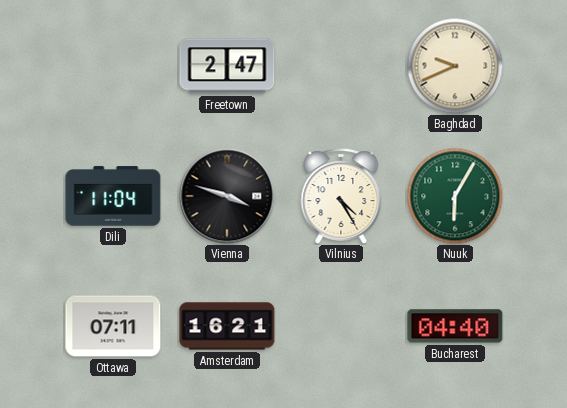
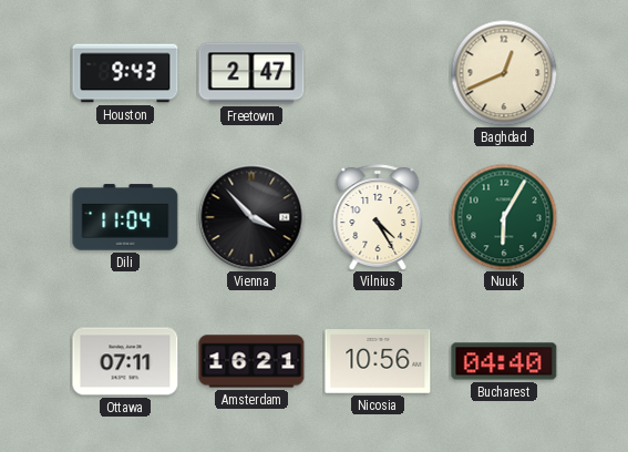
Houston: none -> 9:43
Baghdad: 9:41 -> 12:41
Vienna: 3:48 -> 3:53
Nicosia: none -> 10:56
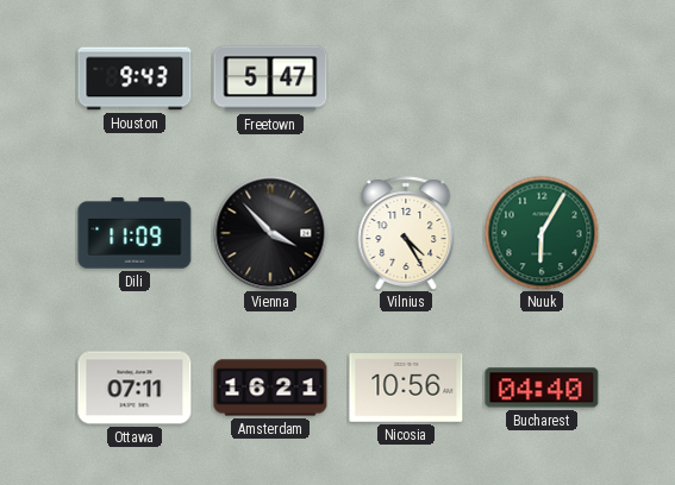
Freetown: 2:47 -> 5:47
Baghdad: 12:41 -> none
Dili: 11:04 -> 11:09
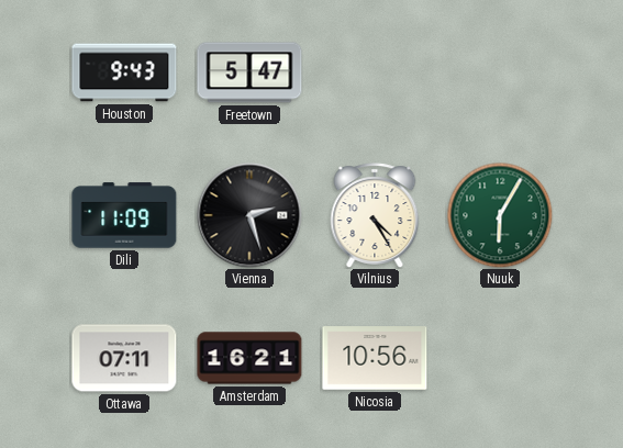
Vienna: 3:53 -> 2:27
Bucharest: 04:40 -> none
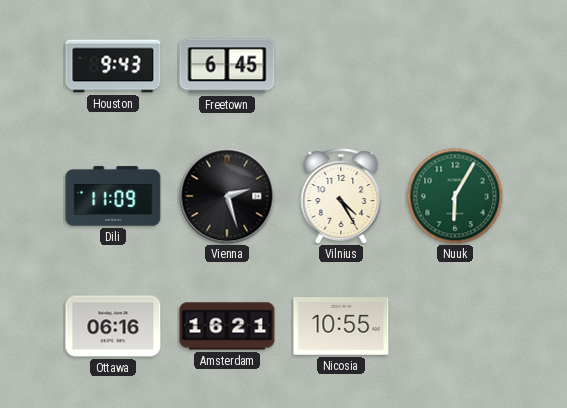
Freetown: 5:47 -> 6:45
Ottawa: 07:11 -> 06:16
Nicosia: 10:56 -> 10:55
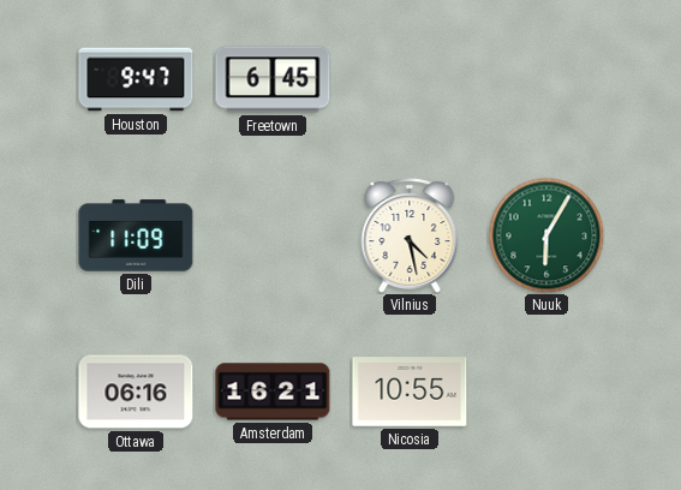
Houston: 9:43 -> 9:47
Vienna: 2:27 -> none
Vilnius: 4:25 -> 4:28
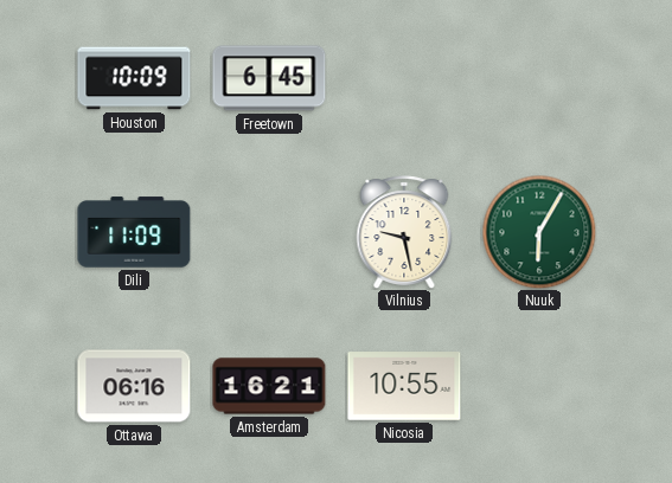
Houston: 9:47 -> 10:09
Vilnius: 4:28 -> 9:28
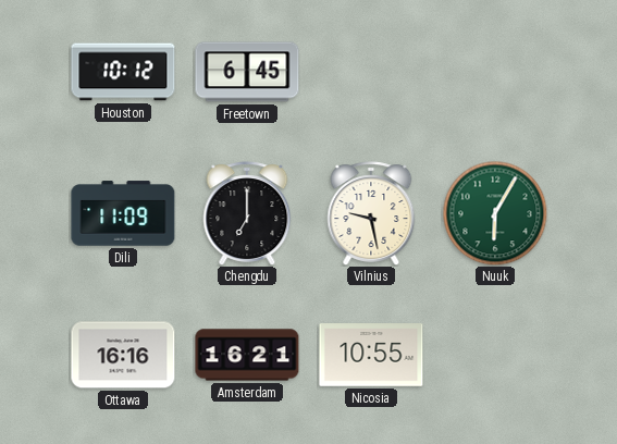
Houston: 10:09 -> 10:12
Chengdu: none -> 7:00
Ottawa: 06:16 -> 16:16
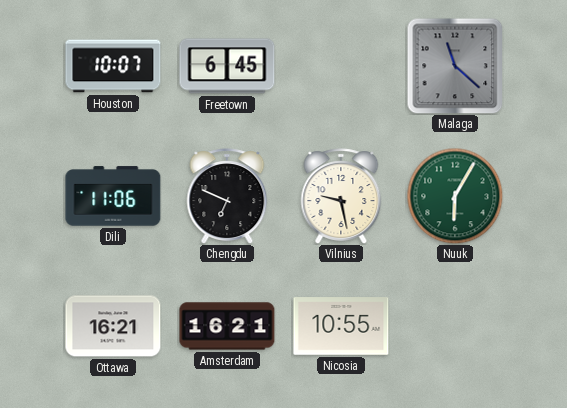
Houston: 10:12 -> 10:07
Malaga: none -> 11:22
Dili: 11:09 -> 11:06
Chengdu: 7:00 -> 6:49
Ottawa: 16:16 -> 16:21
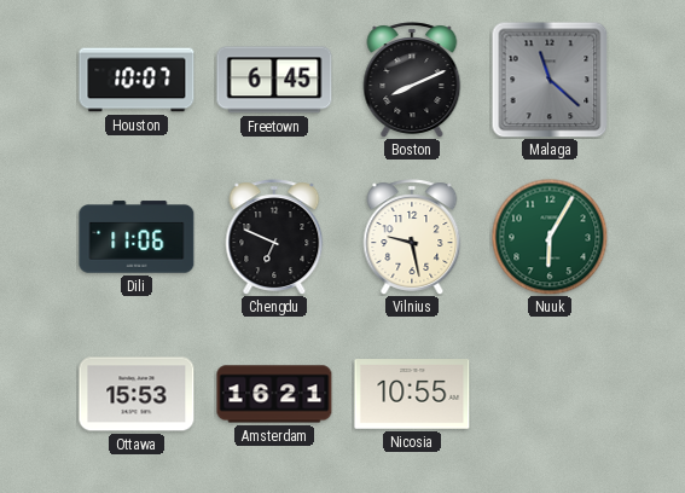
Boston: none -> 8:11
Ottawa: 16:21 -> 15:53
